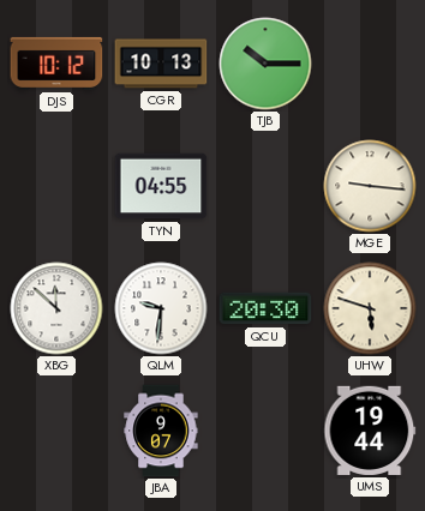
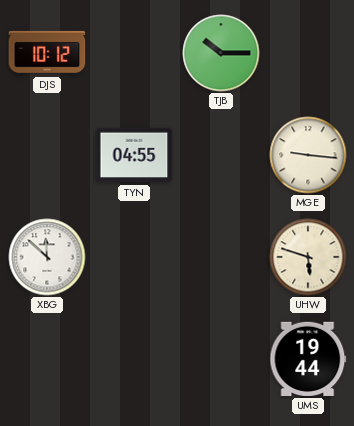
CGR: 10:13 -> none
QLM: 9:31 -> none
QCU: 20:30 -> none
JBA: 9:07 -> none
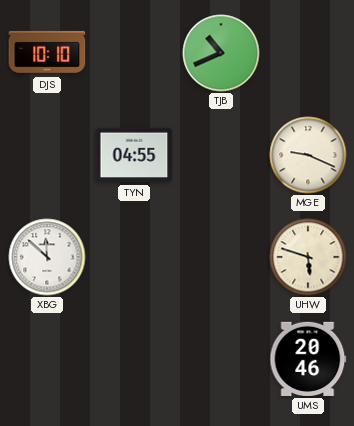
DJS: 10:12 -> 10:10
TJB: 10:15 -> 10:41
MGE: 9:16 -> 9:19
UMS: 19:44 -> 20:46
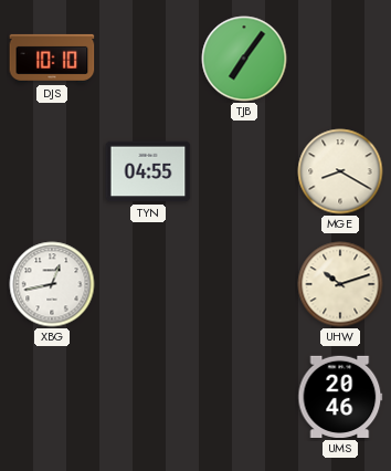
TJB: 10:41 -> 7:06
MGE: 9:19 -> 8:20
XBG: 11:52 -> 12:43
UHW: 5:48 -> 10:12
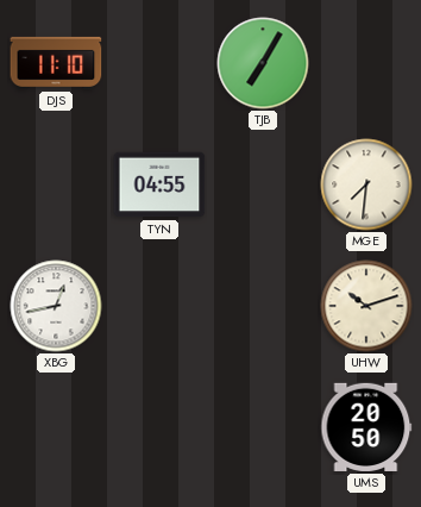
DJS: 10:10 -> 11:10
TJB: 7:06 -> 7:05
MGE: 8:20 -> 7:31
UMS: 20:46 -> 20:50
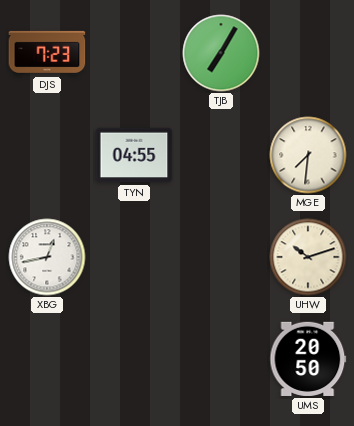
DJS: 11:10 -> 7:23
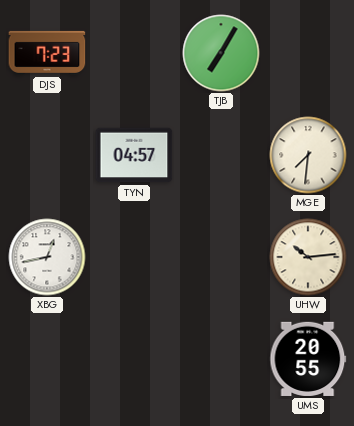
TYN: 04:55 -> 04:57
UHW: 10:12 -> 10:14
UMS: 20:50 -> 20:55
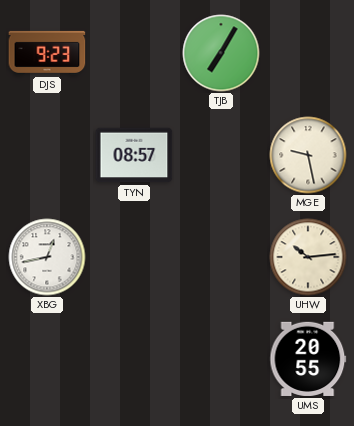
DJS: 7:23 -> 9:23
TYN: 04:57 -> 08:57
MGE: 7:31 -> 9:28
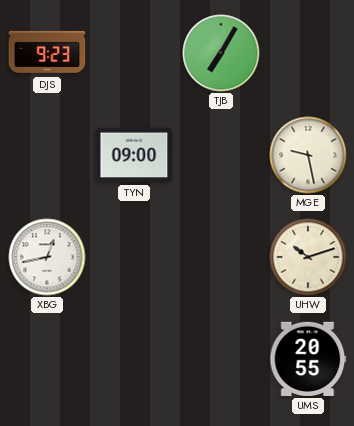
TYN: 08:57 -> 09:00
UHW: 10:14 -> 10:12
